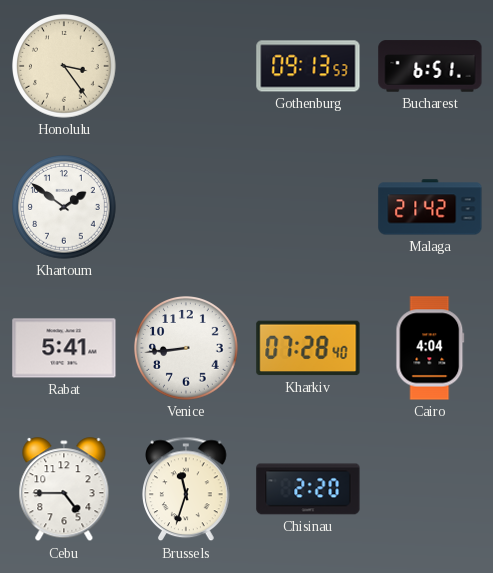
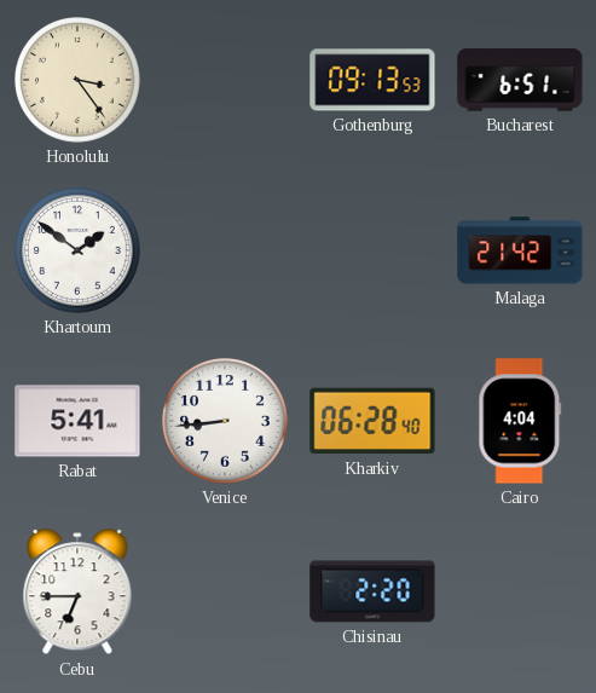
Kharkiv: 07:28 -> 06:28
Cebu: 4:45 -> 6:45
Brussels: 11:33 -> none
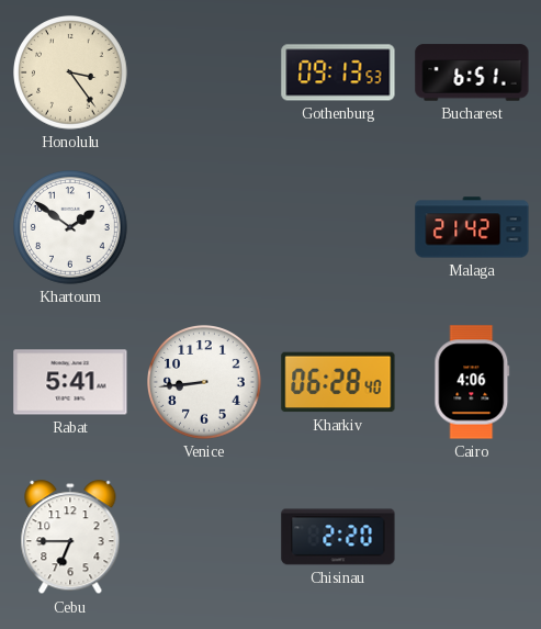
Cairo: 4:04 -> 4:06
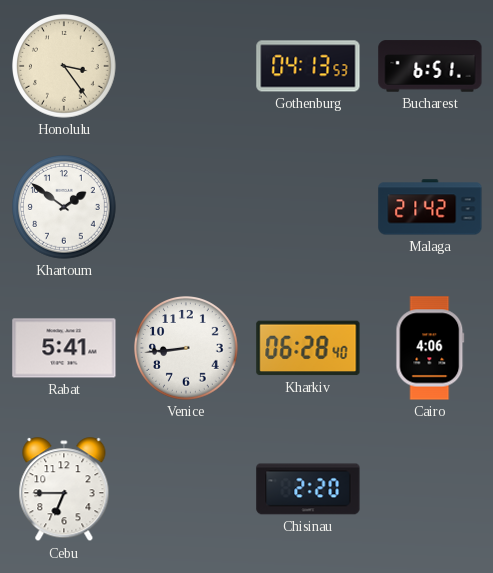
Gothenburg: 09:13 -> 04:13
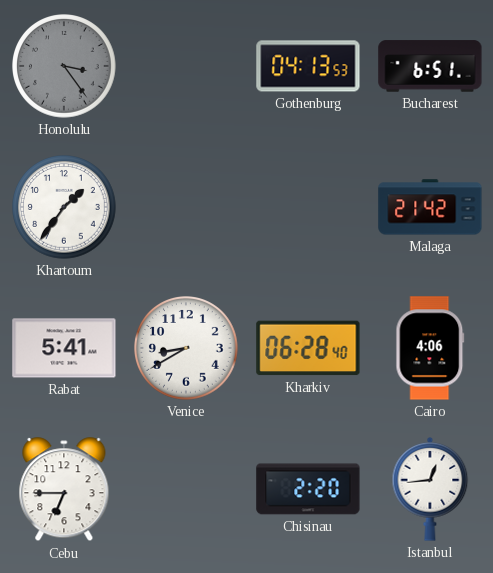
Honolulu dial: cream -> grey
Khartoum: 1:51 -> 1:36
Venice: 8:44 -> 8:40
Istanbul: none -> 12:44
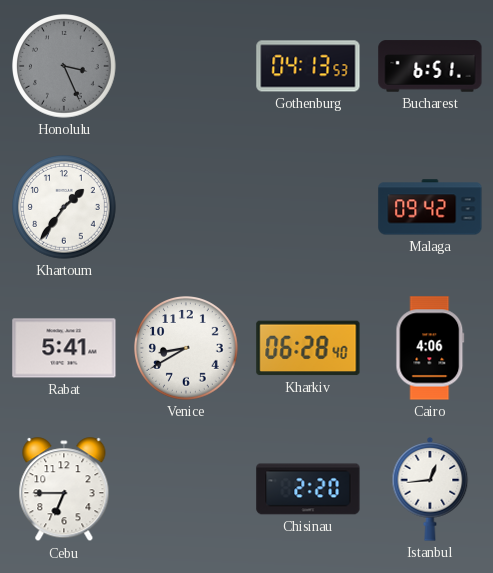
Honolulu: 3:24 -> 3:26
Malaga: 21:42 -> 09:42
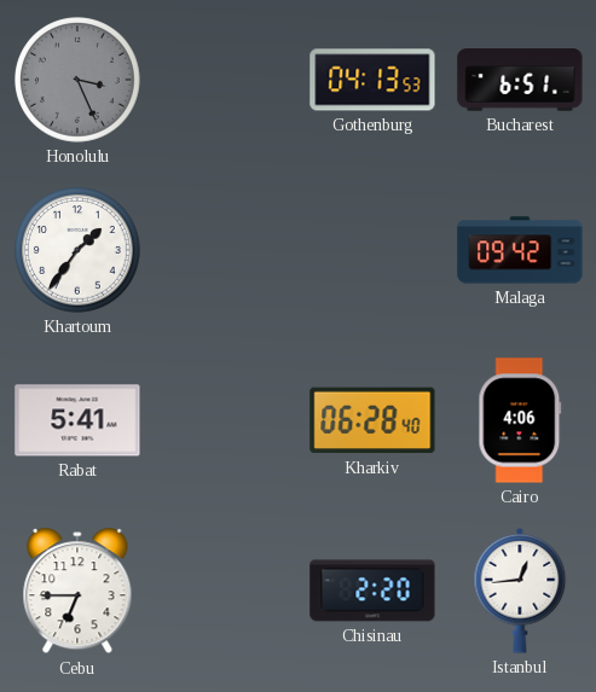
Venice: 8:40 -> none
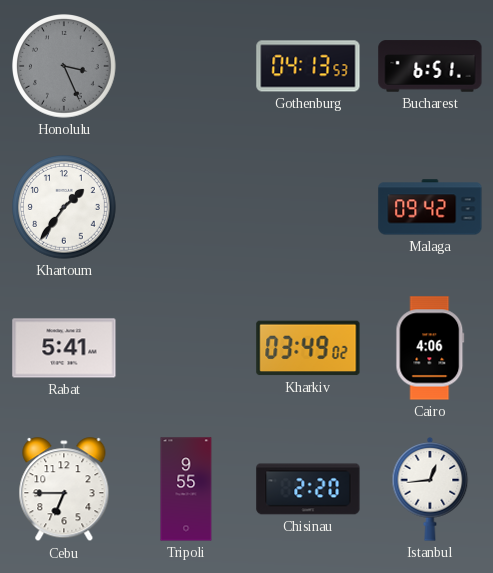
Kharkiv: 06:28 -> 03:49
Tripoli: none -> 9:55
